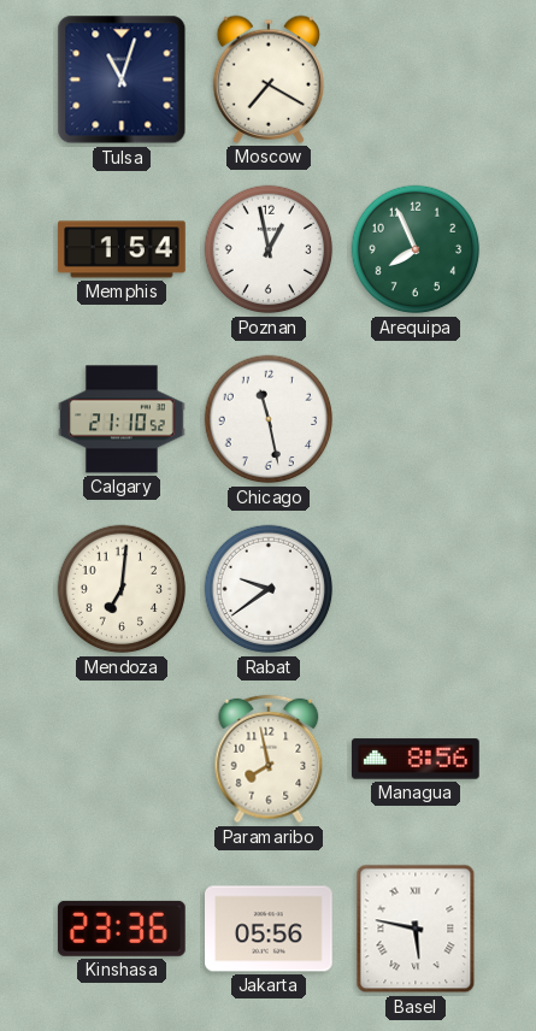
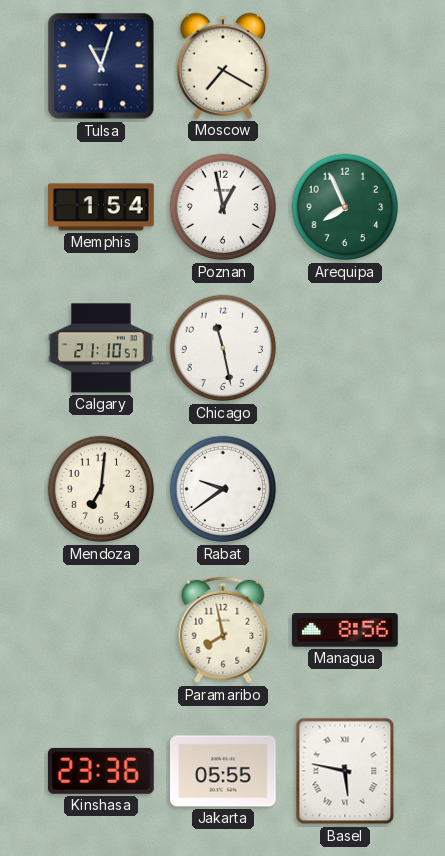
Calgary: 21:10:52 -> 21:10:57
Jakarta: 05:56 -> 05:55
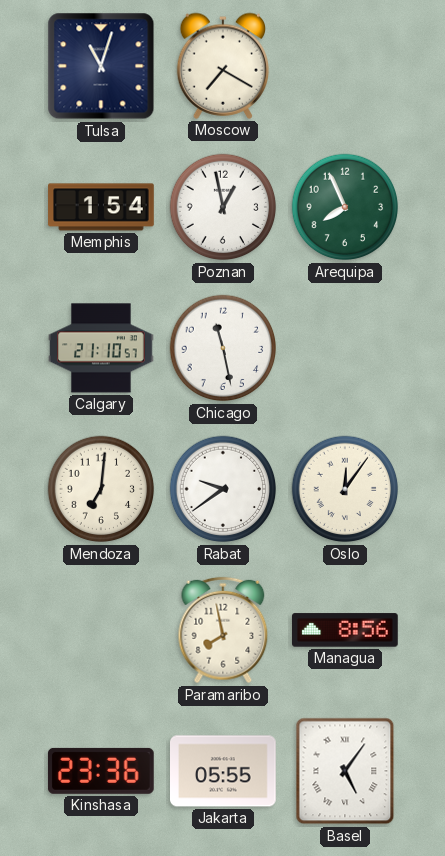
Oslo: none -> 12:06
Basel: 5:47 -> 5:06
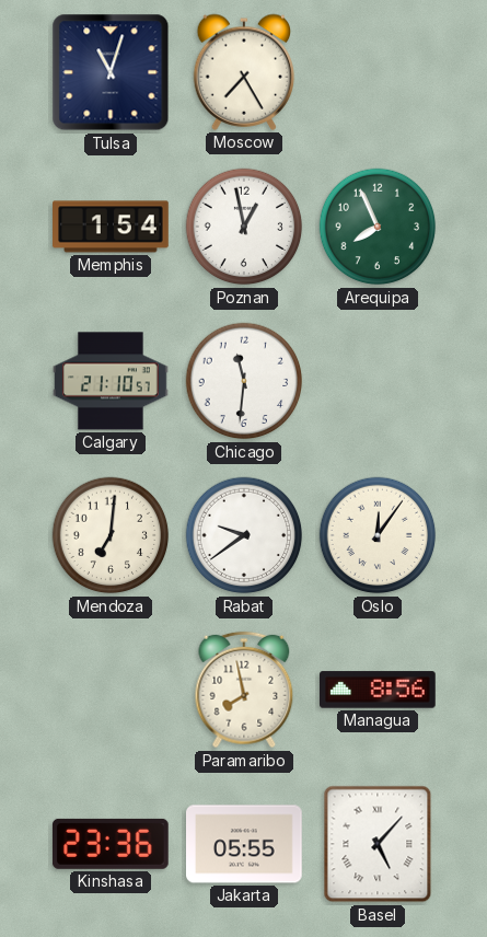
Moscow: 7:20 -> 7:25
Chicago: 11:28 -> 11:31
Basel: 5:06 -> 5:07
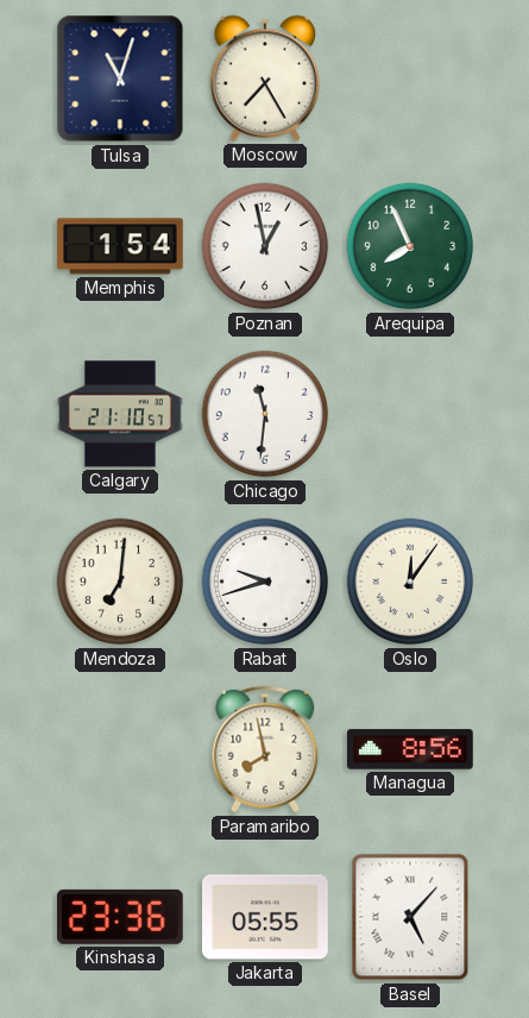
Rabat: 9:39 -> 9:42
